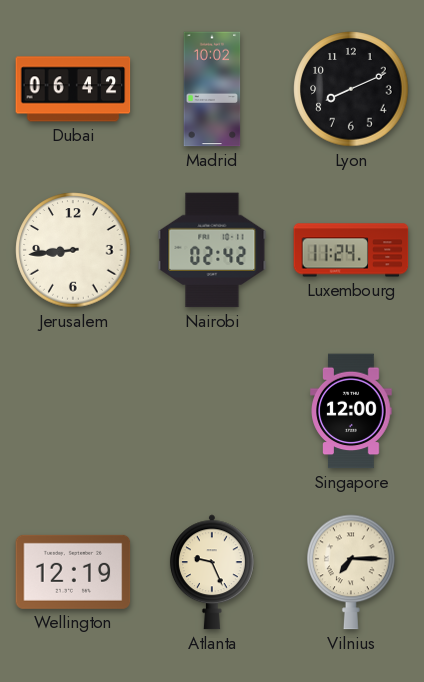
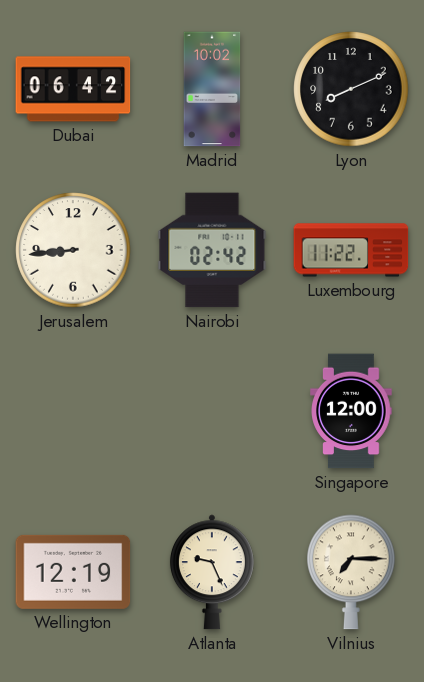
Luxembourg: 11:24 -> 11:22
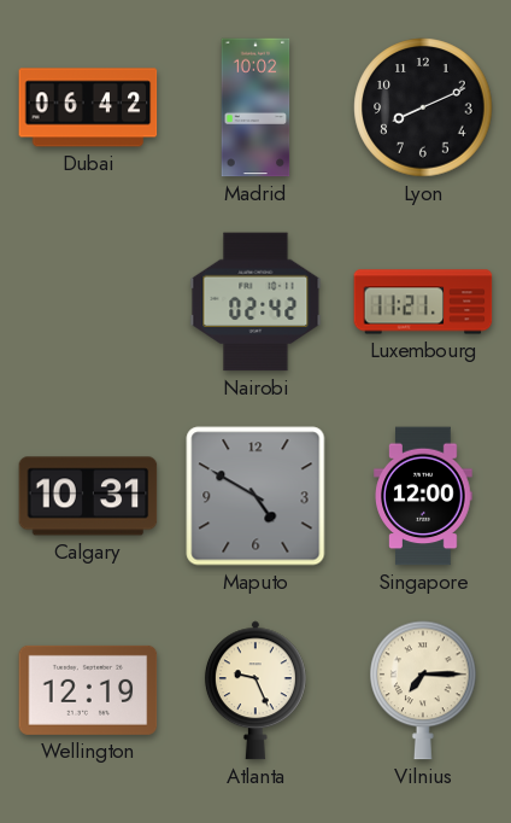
Jerusalem: 8:44 -> none
Luxembourg: 11:22 -> 11:21
Calgary: none -> 10:31
Maputo: none -> 4:50
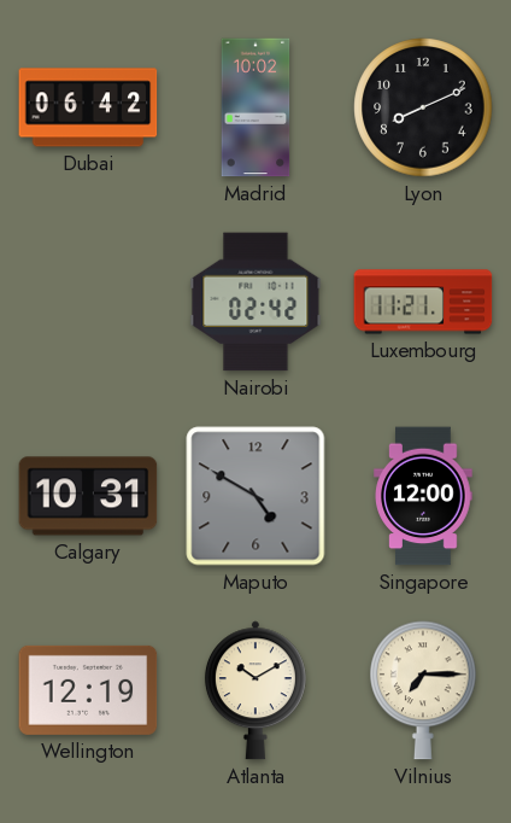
Atlanta: 9:26 -> 10:10
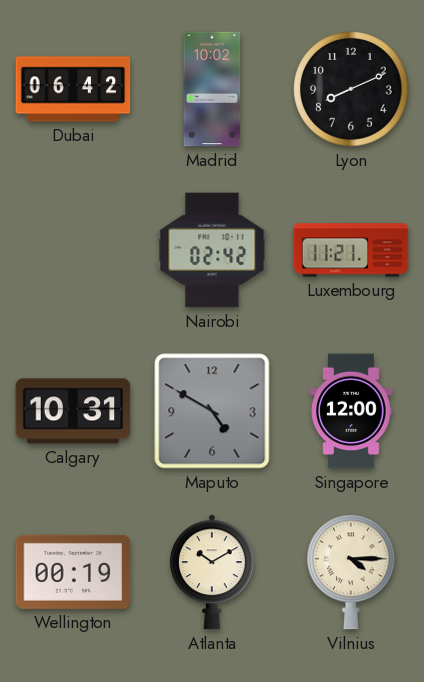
Wellington: 12:19 -> 00:19
Vilnius: 7:15 -> 4:15
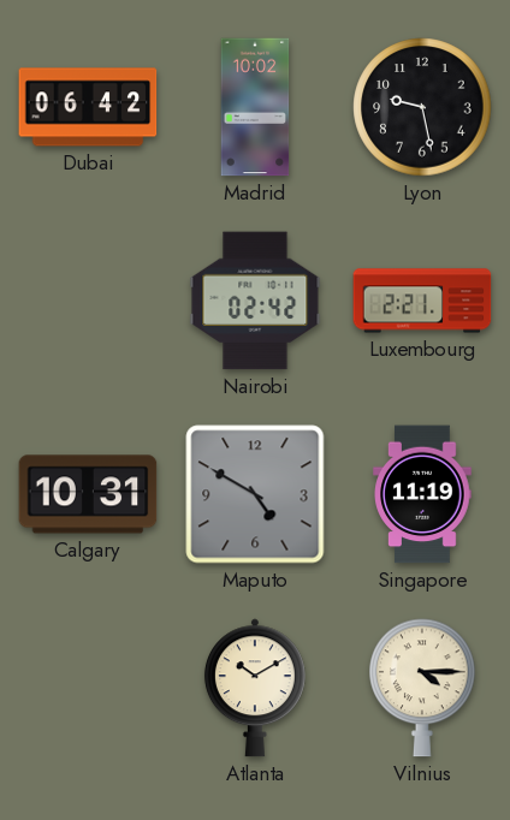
Lyon: 8:11 -> 9:28
Luxembourg: 11:21 -> 2:21
Singapore: 12:00 -> 11:19
Wellington: 00:19 -> none
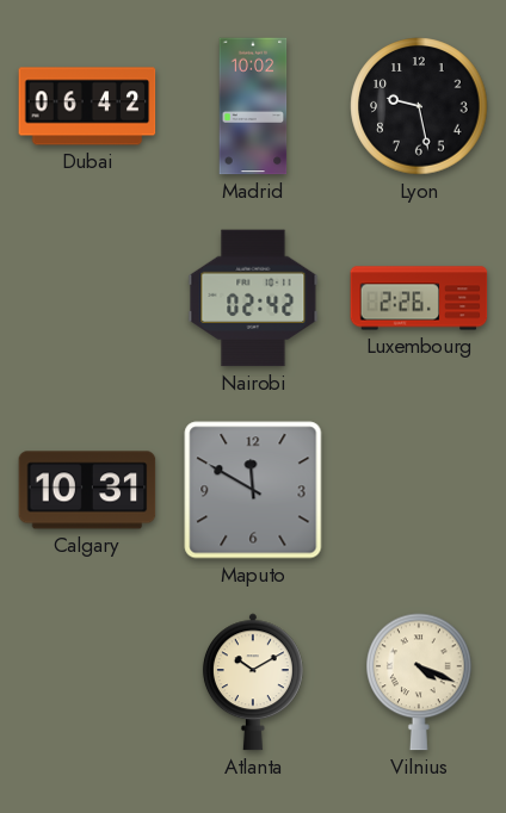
Luxembourg: 2:21 -> 2:26
Maputo: 4:50 -> 11:50
Singapore: 11:19 -> none
Vilnius: 4:15 -> 4:19
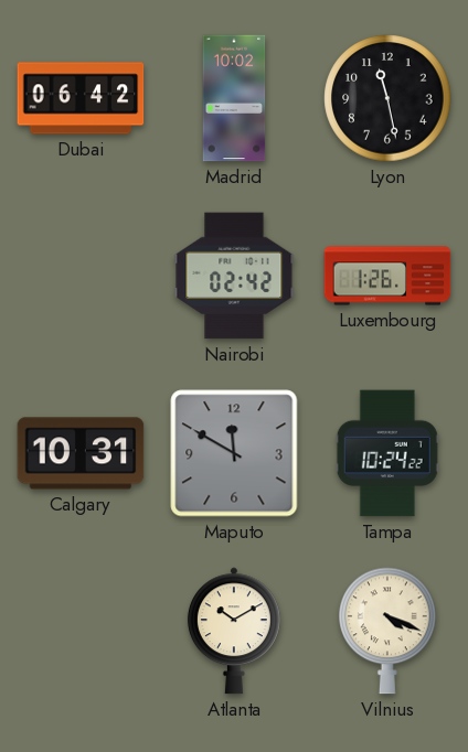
Lyon: 9:28 -> 11:28
Luxembourg: 2:26 -> 1:26
Tampa: none -> 10:24
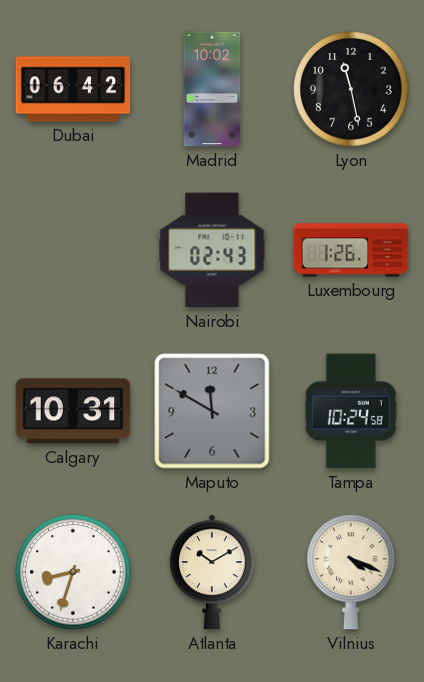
Nairobi: 02:42 -> 02:43
Tampa: 10:24:22 -> 10:24:58
Karachi: none -> 8:33
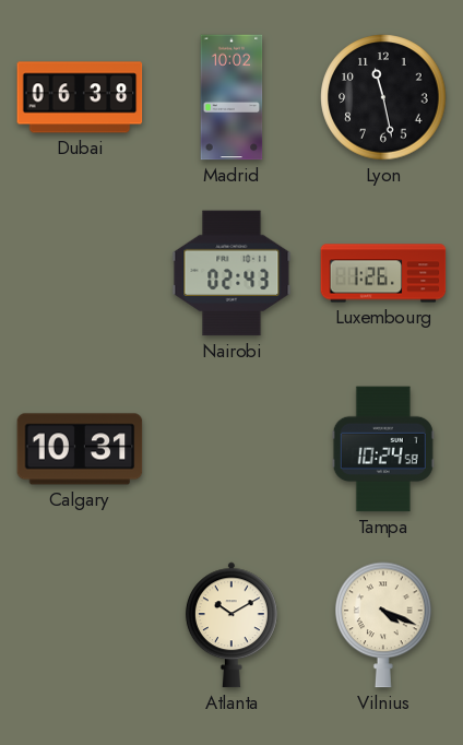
Dubai: 06:42 -> 06:38
Maputo: 11:50 -> none
Karachi: 8:33 -> none
